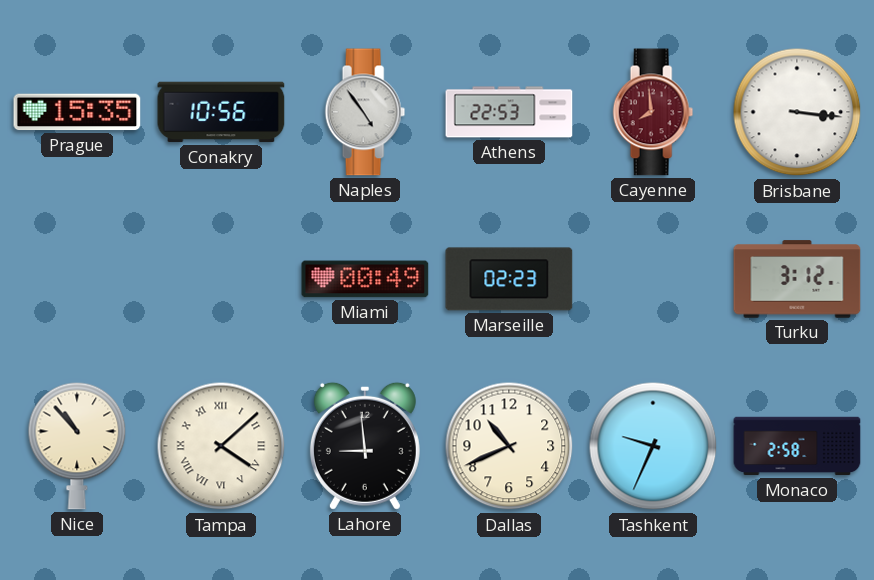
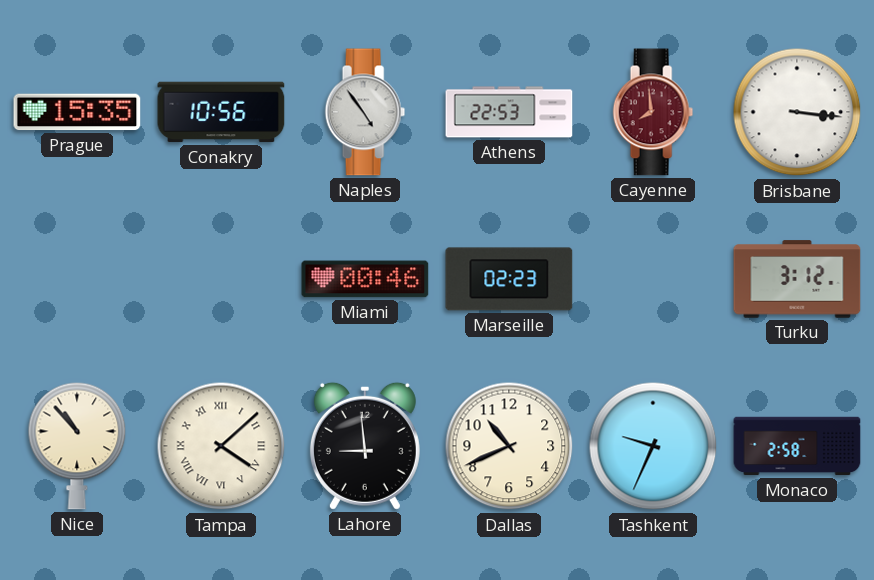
Miami: 00:49 -> 00:46
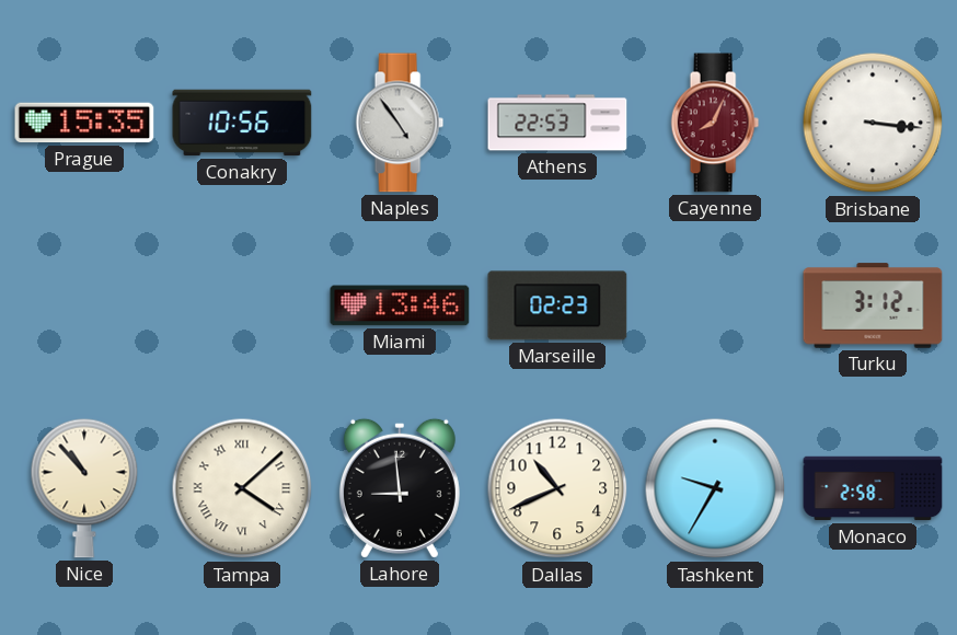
Cayenne: 7:59 -> 8:04
Miami: 00:46 -> 13:46
Tashkent: 9:34 -> 9:35
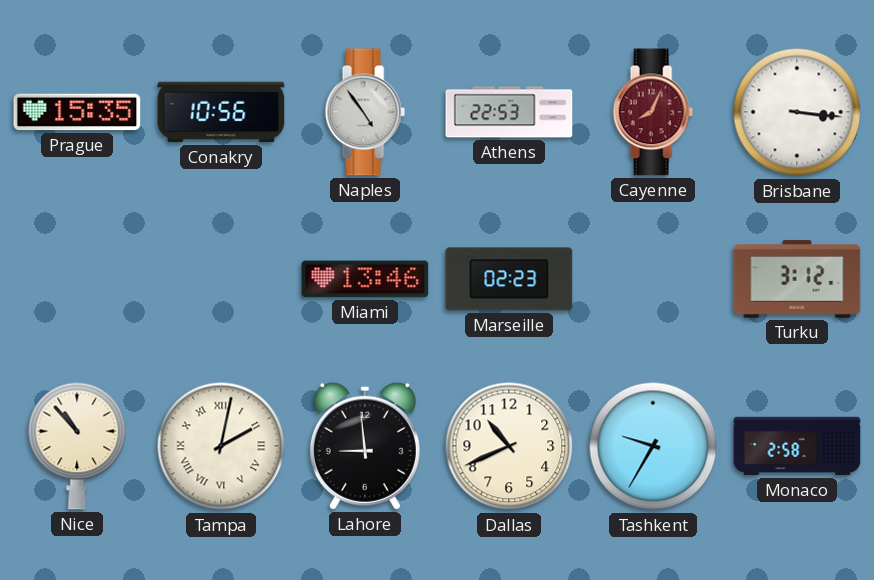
Tampa: 4:08 -> 2:02
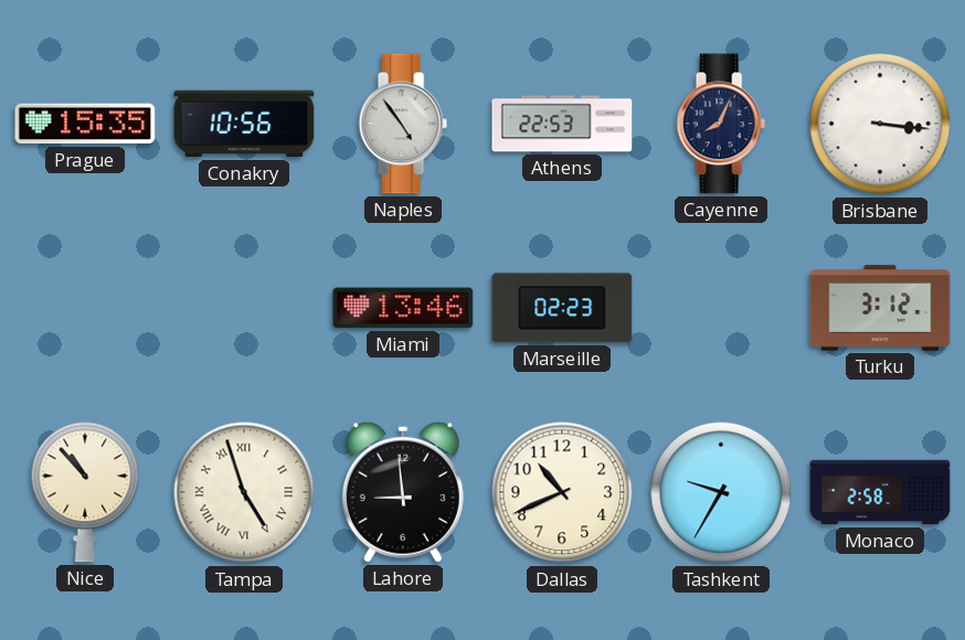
Cayenne dial: burgundy -> navy
Tampa: 2:02 -> 4:57
